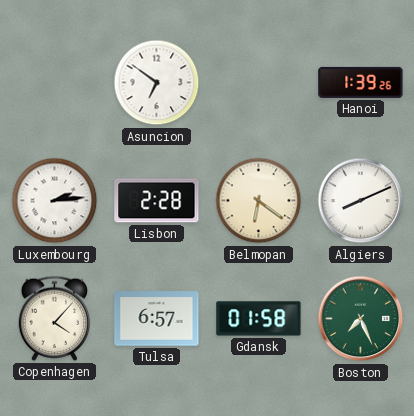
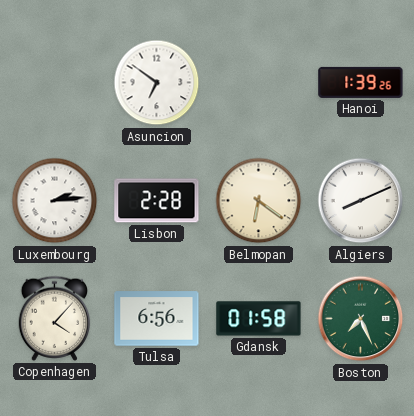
Tulsa: 6:57 -> 6:56
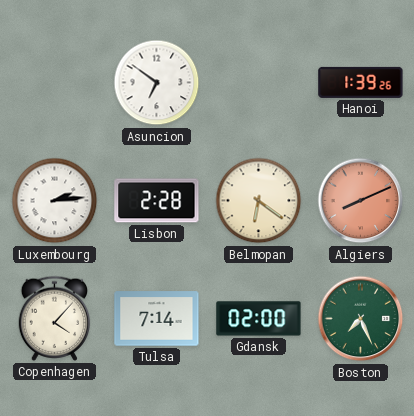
Algiers dial: white -> salmon
Tulsa: 6:56 -> 7:14
Gdansk: 01:58 -> 02:00
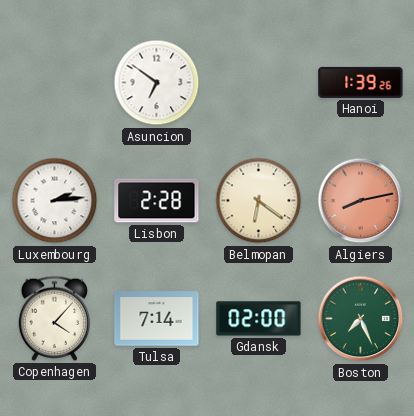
Algiers: 8:11 -> 8:13
